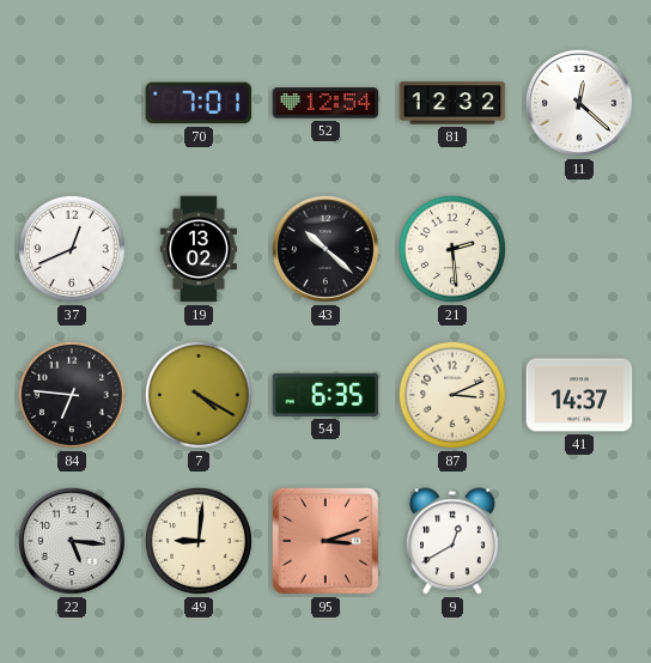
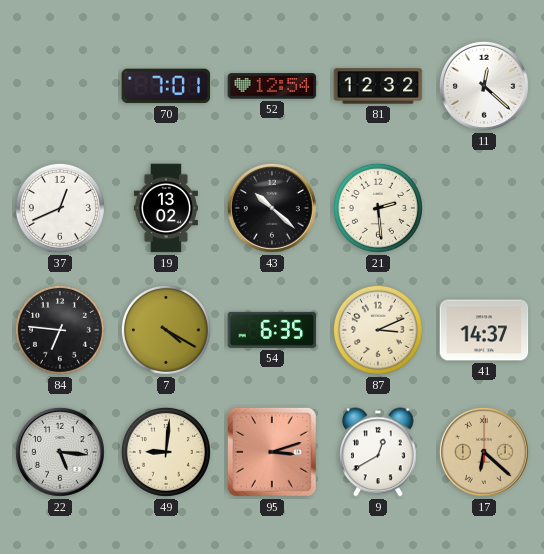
17: none -> 6:22
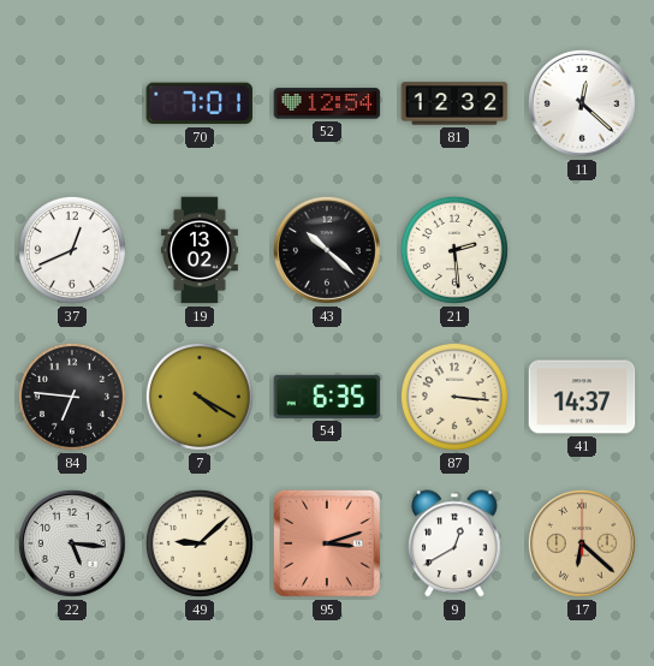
87: 3:11 -> 3:16
49: 9:01 -> 9:08
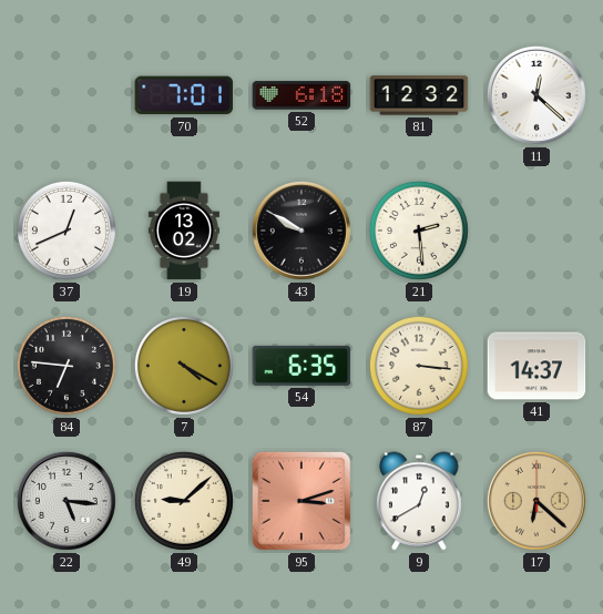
52: 12:54 -> 6:18
43: 10:22 -> 9:50
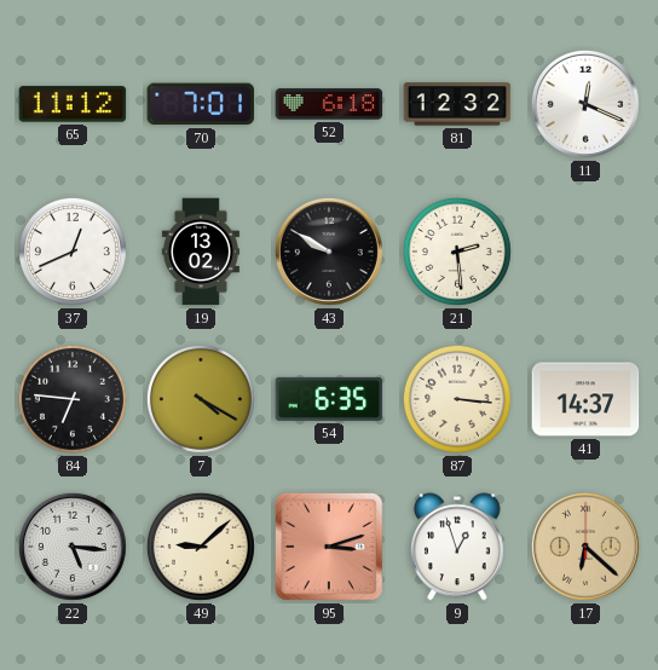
65: none -> 11:12
11: 12:22 -> 12:19
9: 12:40 -> 12:57
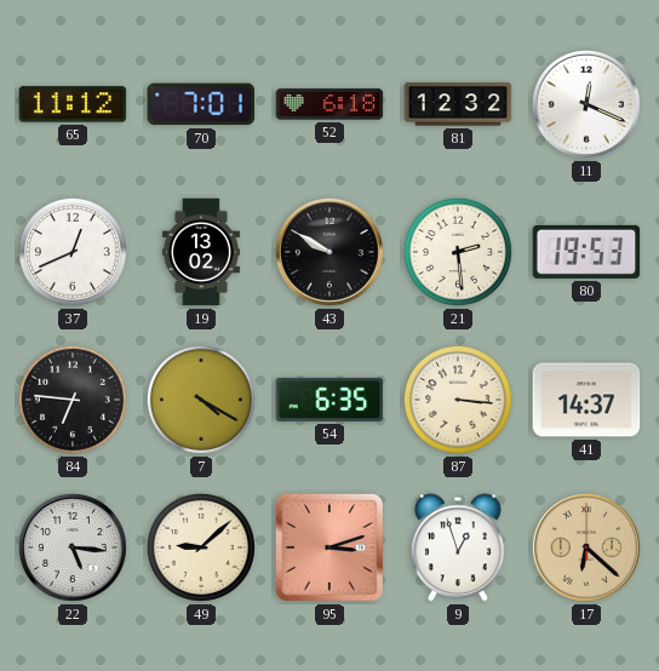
80: none -> 19:53
